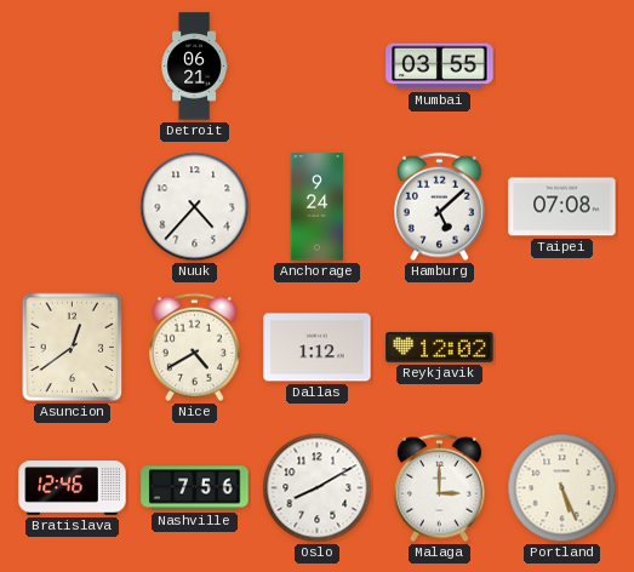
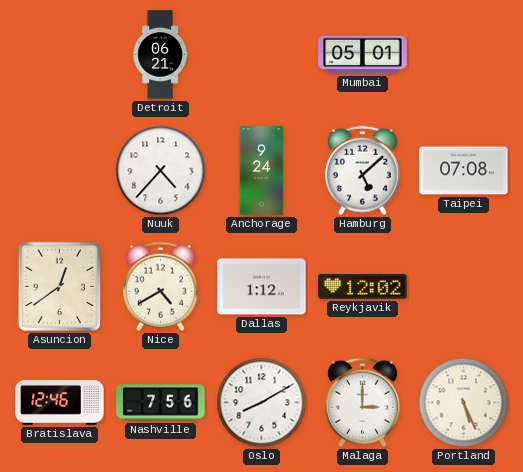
Mumbai: 03:55 -> 05:01
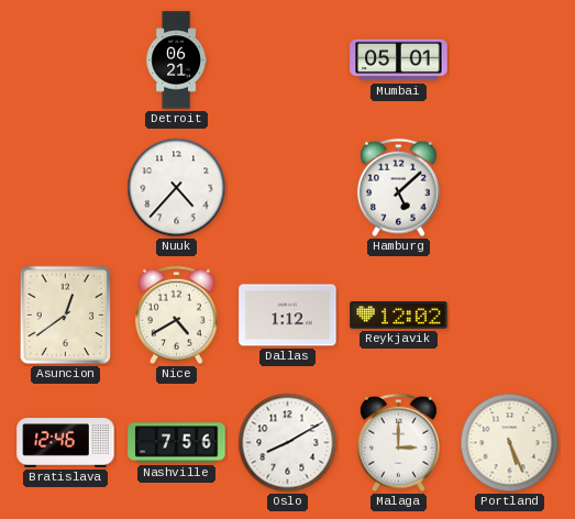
Anchorage: 9:24 -> none
Taipei: 07:08 -> none
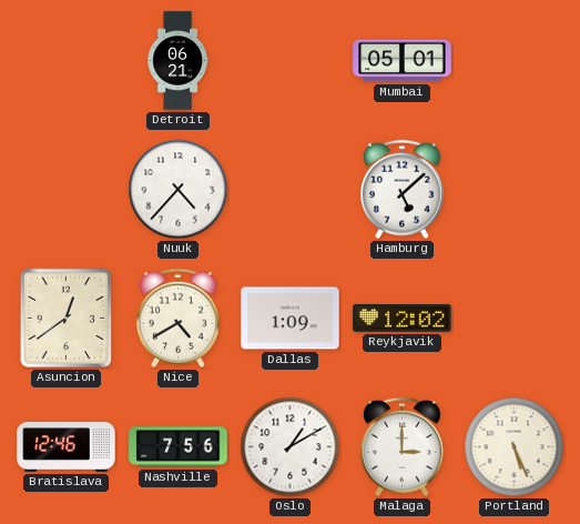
Dallas: 1:12 -> 1:09
Oslo: 8:10 -> 1:10
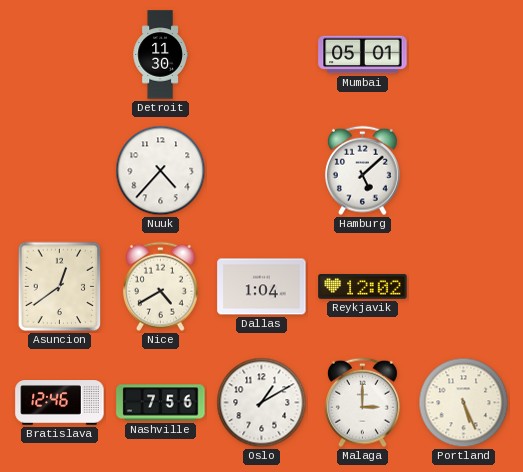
Detroit: 06:21 -> 11:30
Dallas: 1:09 -> 1:04
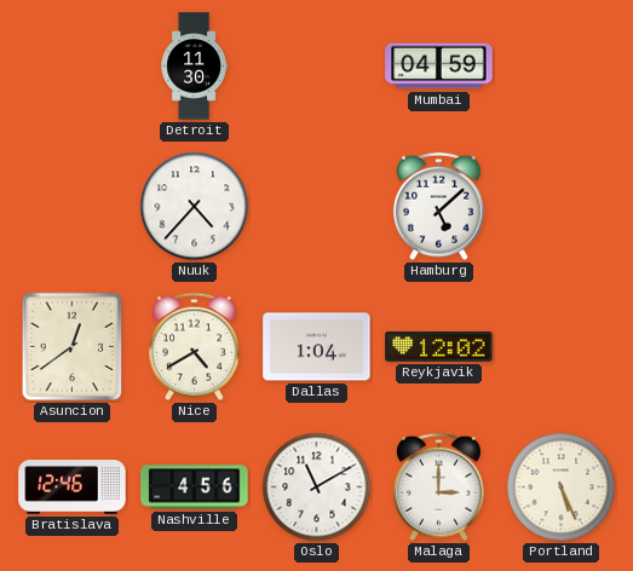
Mumbai: 05:01 -> 04:59
Nashville: 7:56 -> 4:56
Oslo: 1:10 -> 11:10
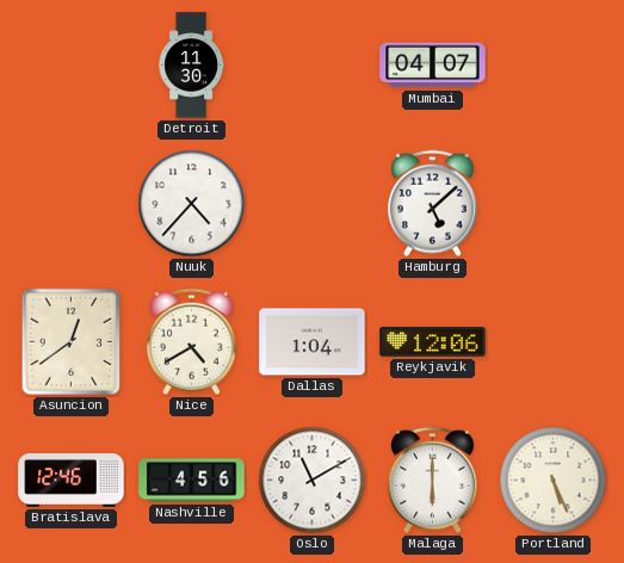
Mumbai: 04:59 -> 04:07
Reykjavik: 12:02 -> 12:06
Malaga: 3:00 -> 6:00
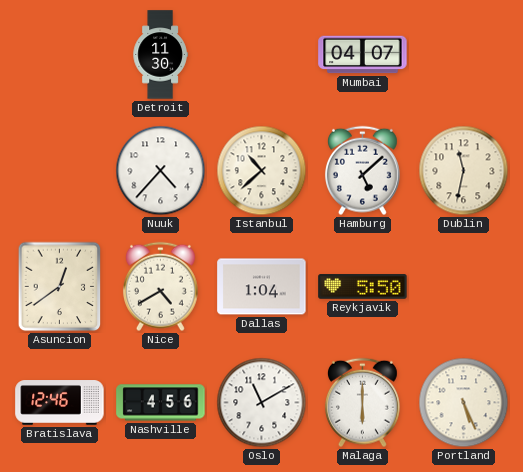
Istanbul: none -> 10:38
Dublin: none -> 11:32
Reykjavik: 12:06 -> 5:50
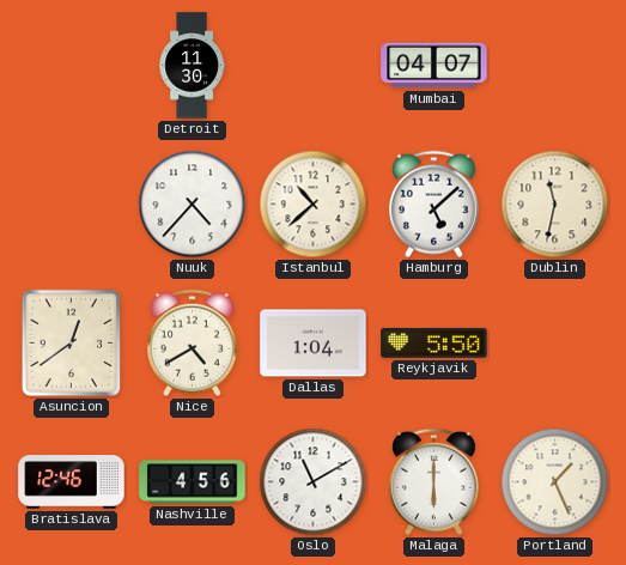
Portland: 5:26 -> 1:26
